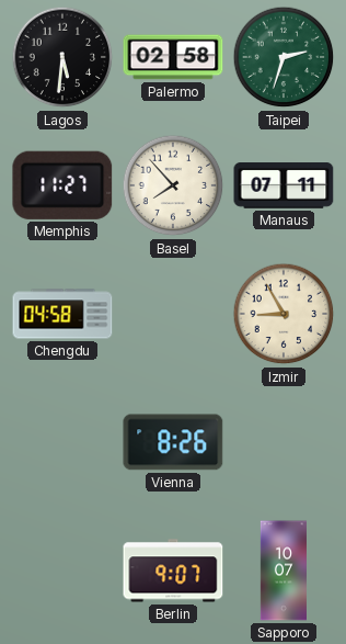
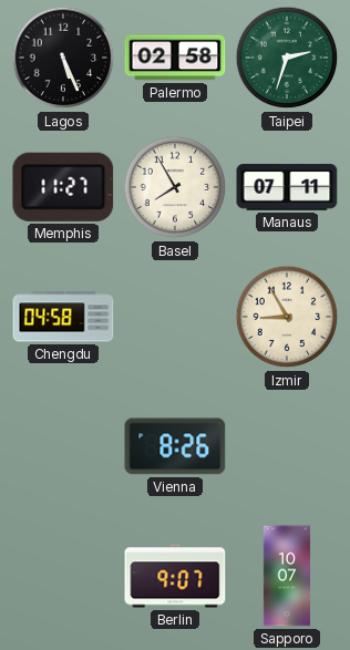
Lagos: 5:31 -> 5:26
Basel: 7:53 -> 7:55
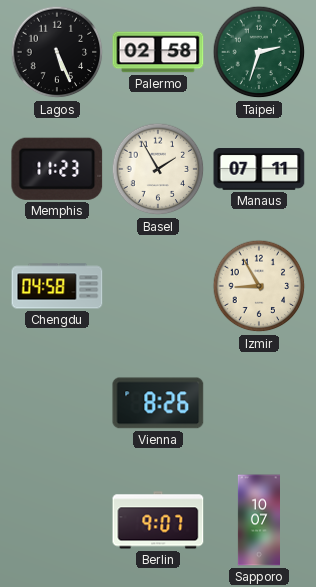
Memphis: 11:27 -> 11:23
Basel: 7:55 -> 1:55
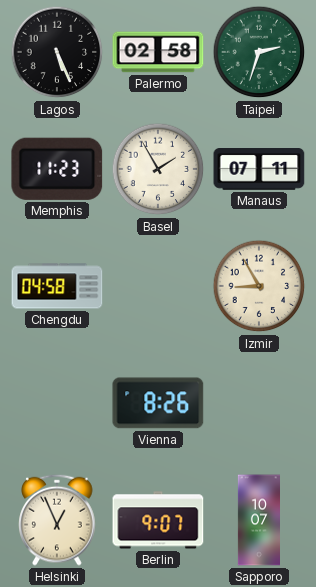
Helsinki: none -> 12:56
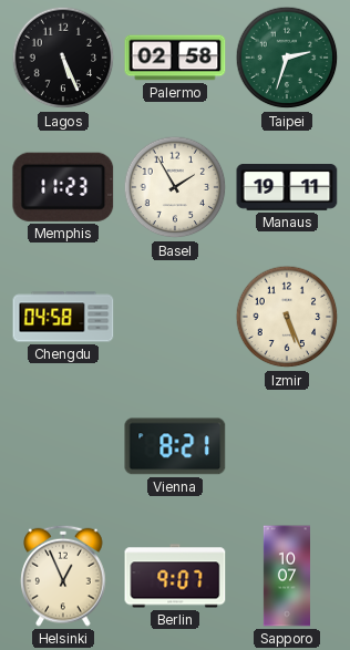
Manaus: 07:11 -> 19:11
Izmir: 8:55 -> 5:26
Vienna: 8:26 -> 8:21
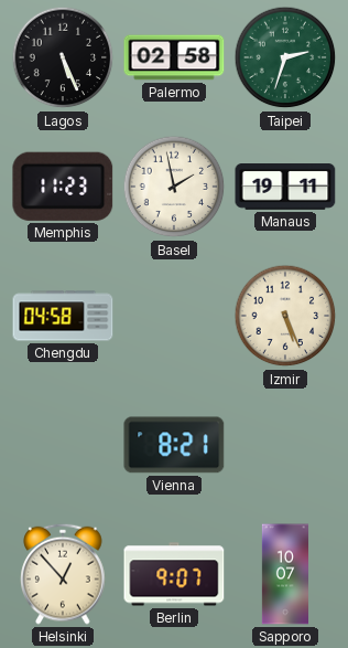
Basel: 1:55 -> 1:58
Helsinki: 12:56 -> 12:53
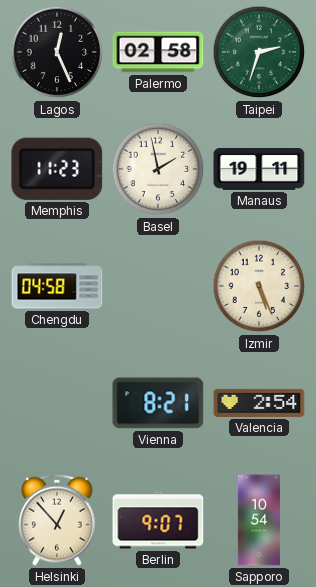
Lagos: 5:26 -> 12:26
Valencia: none -> 2:54
Sapporo: 10:07 -> 10:54
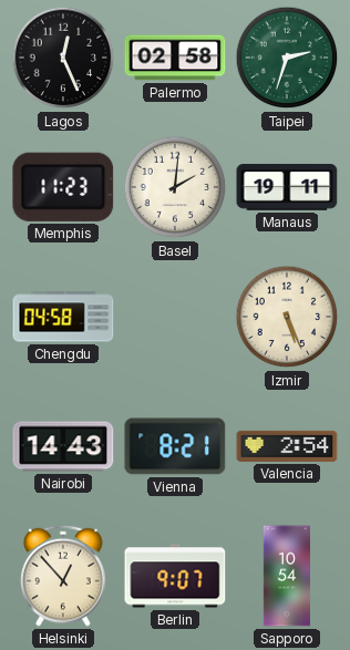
Basel: 1:58 -> 2:01
Nairobi: none -> 14:43
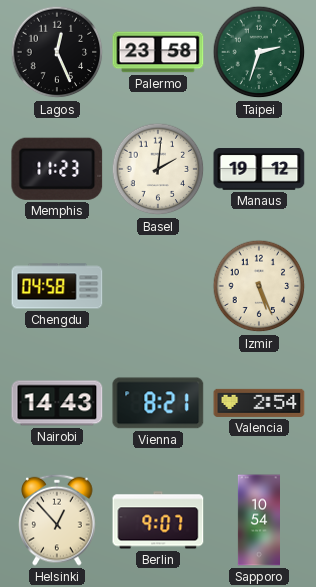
Palermo: 02:58 -> 23:58
Manaus: 19:11 -> 19:12
